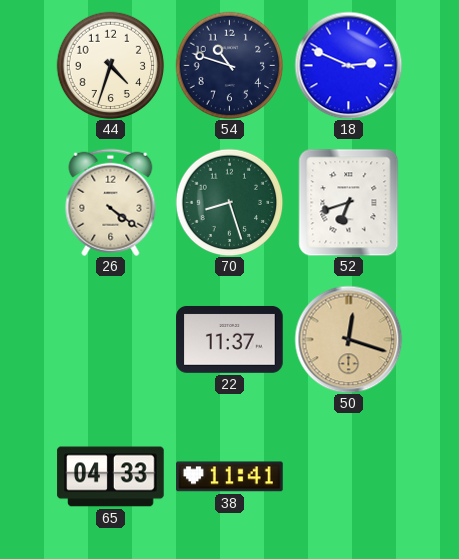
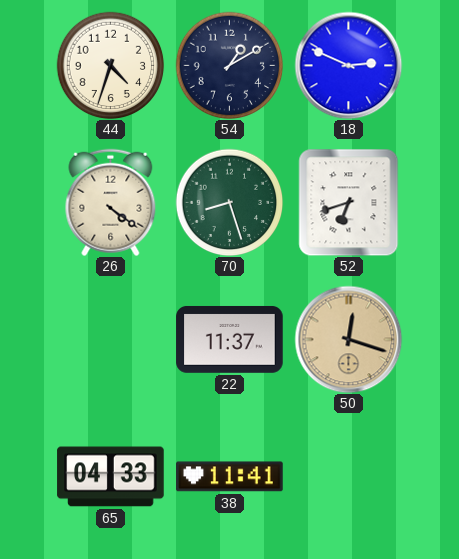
54: 10:48 -> 1:10
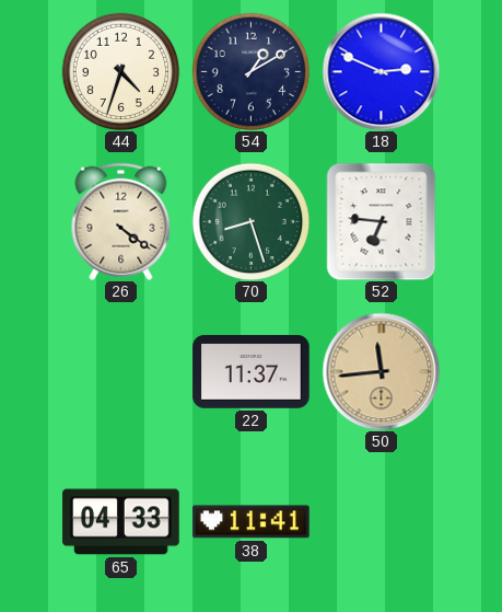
52: 6:42 -> 6:46
50: 12:18 -> 11:44
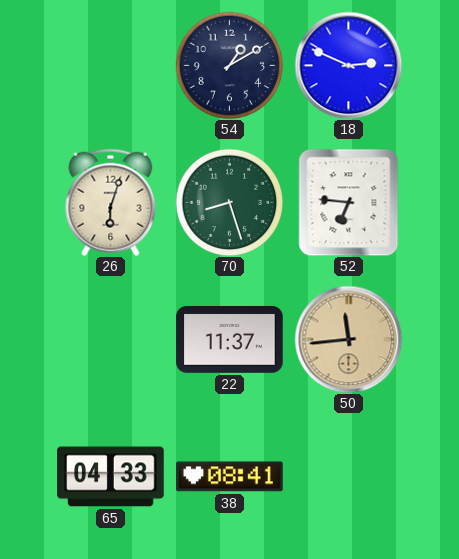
44: 4:33 -> none
26: 4:21 -> 6:03
38: 11:41 -> 08:41
